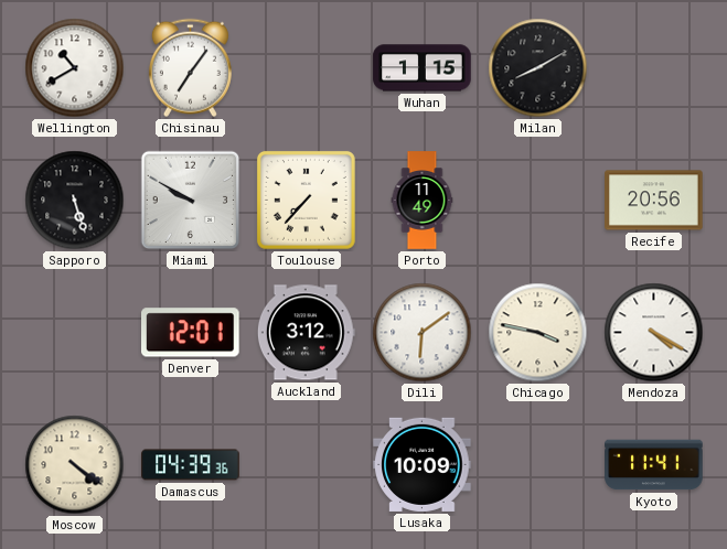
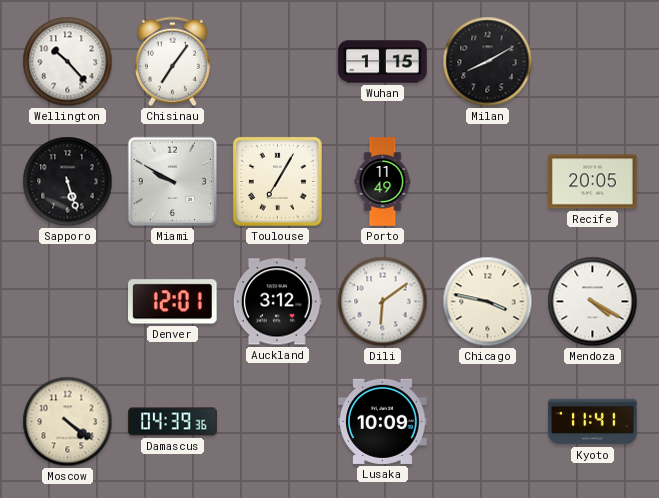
Wellington: 10:40 -> 10:23
Toulouse: 7:37 -> 7:05
Recife: 20:56 -> 20:05
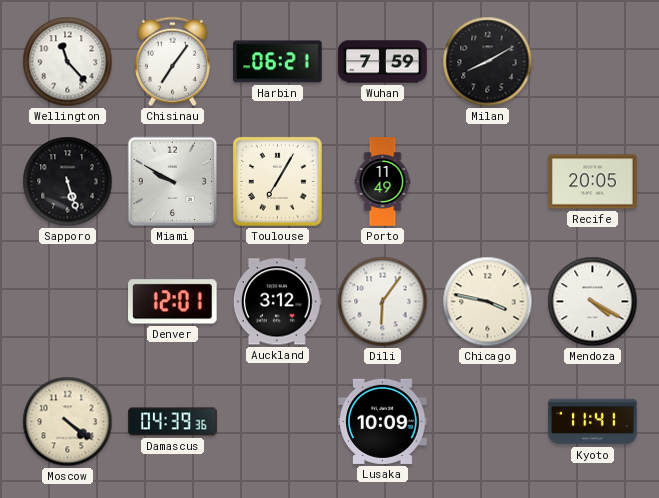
Wellington: 10:23 -> 11:23
Harbin: none -> 06:21
Wuhan: 1:15 -> 7:59
Dili: 6:09 -> 6:06
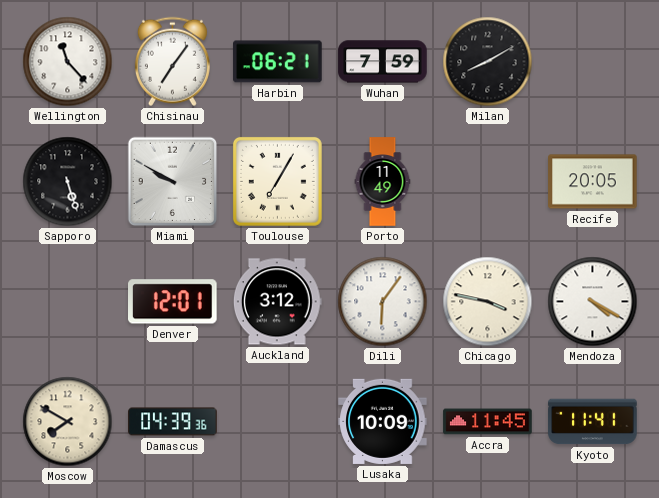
Moscow: 4:21 -> 7:50
Accra: none -> 11:45
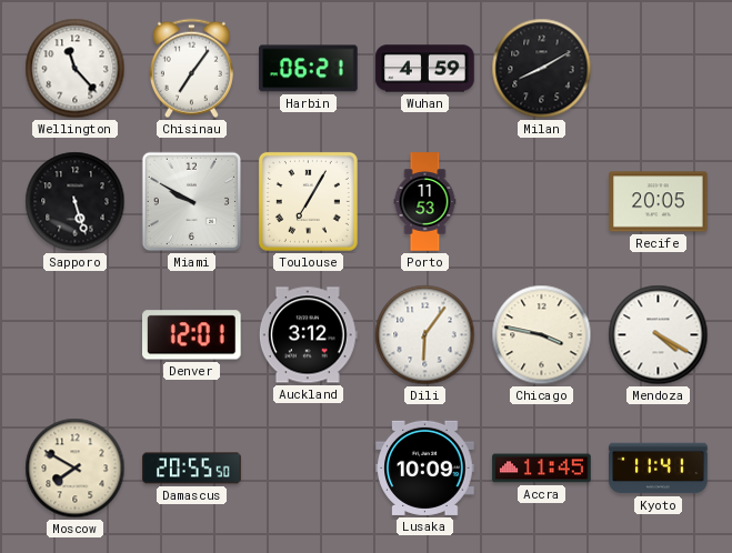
Wuhan: 7:59 -> 4:59
Porto: 11:49 -> 11:53
Damascus: 04:39 -> 20:55
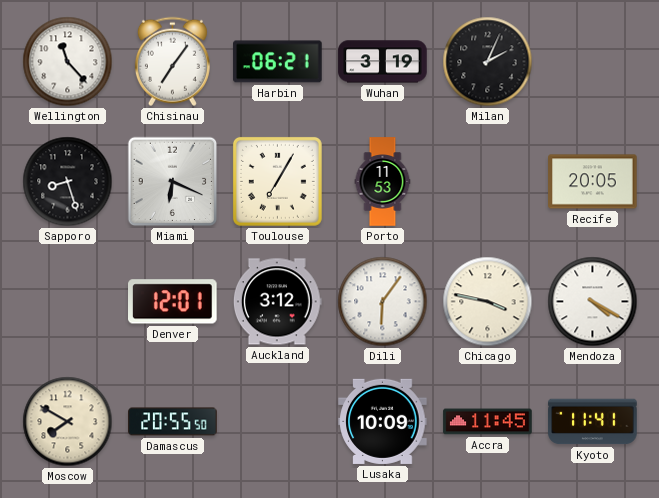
Wuhan: 4:59 -> 3:19
Milan: 8:10 -> 2:04
Sapporo: 5:27 -> 8:27
Miami: 9:50 -> 6:19
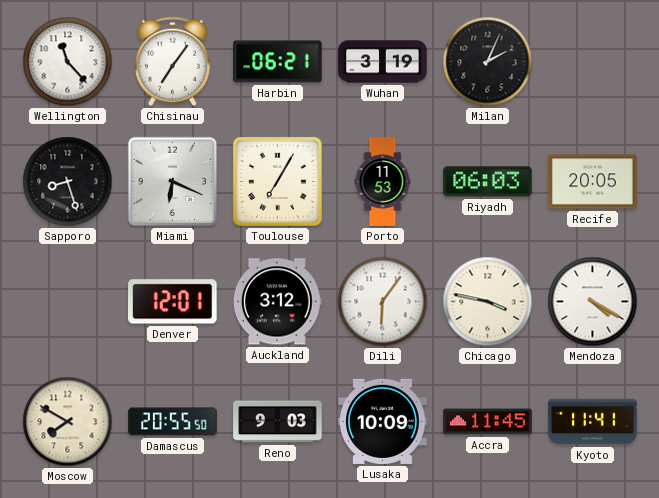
Riyadh: none -> 06:03
Reno: none -> 9:03
